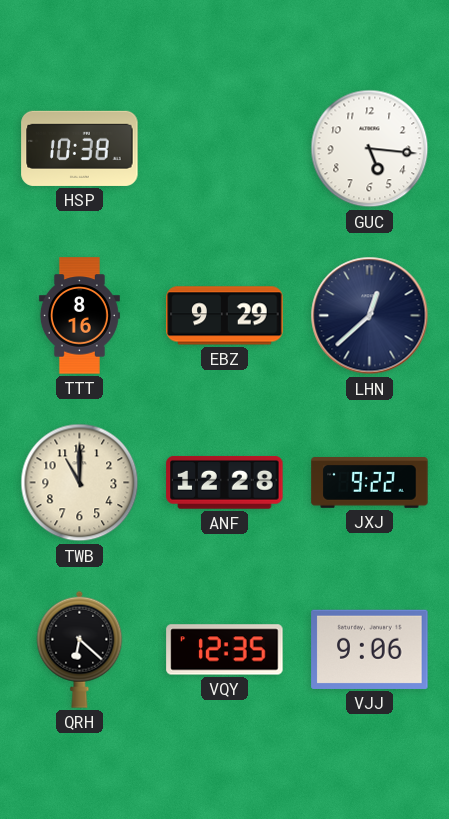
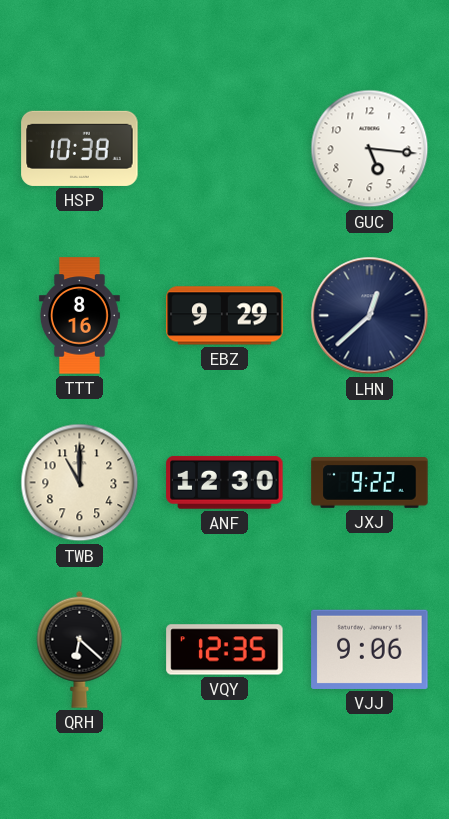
ANF: 12:28 -> 12:30
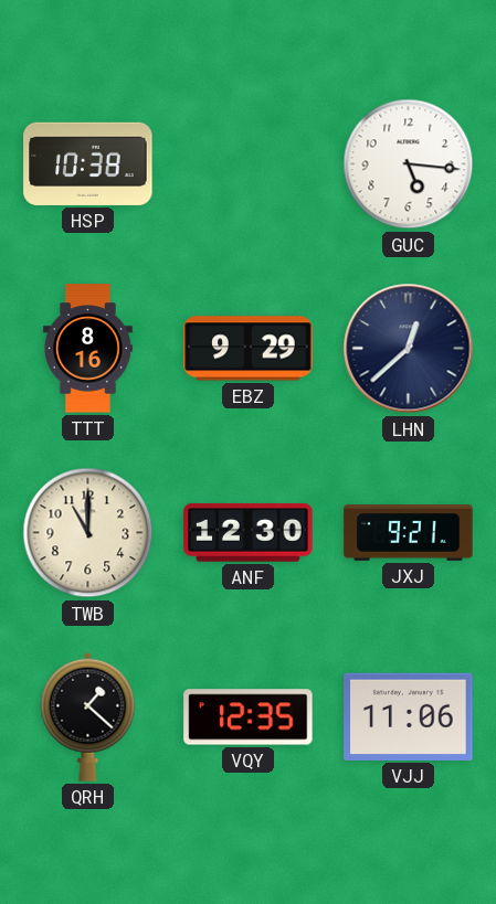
JXJ: 9:22 -> 9:21
QRH: 6:22 -> 1:22
VJJ: 9:06 -> 11:06
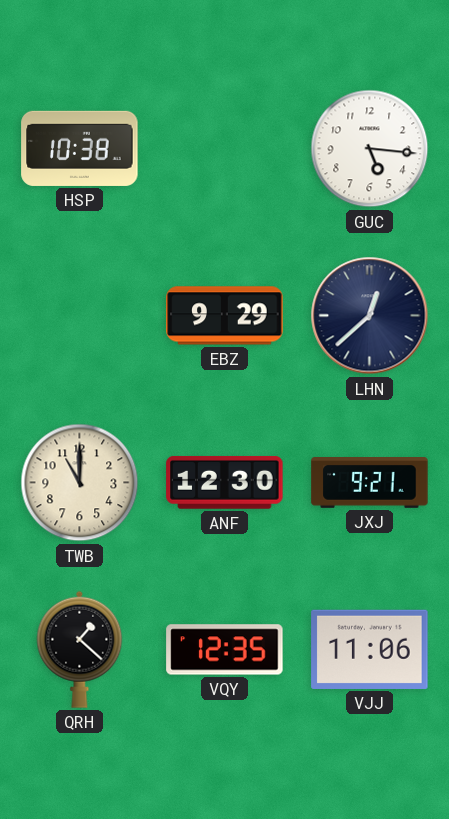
TTT: 8:16 -> none
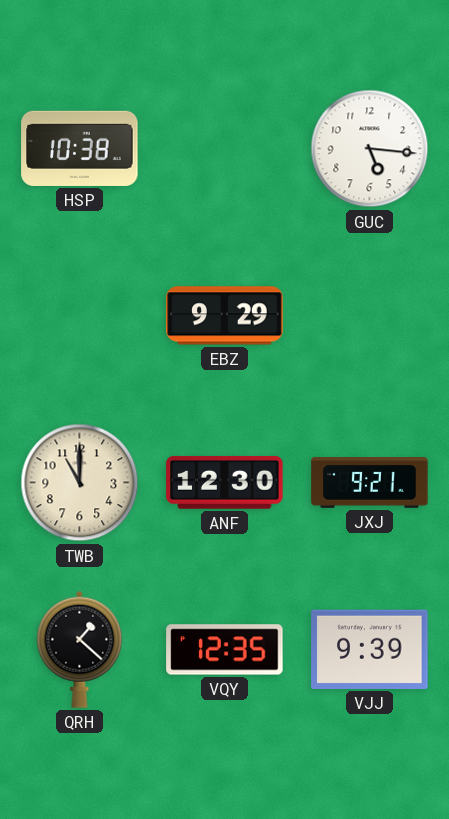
LHN: 12:38 -> none
VJJ: 11:06 -> 9:39
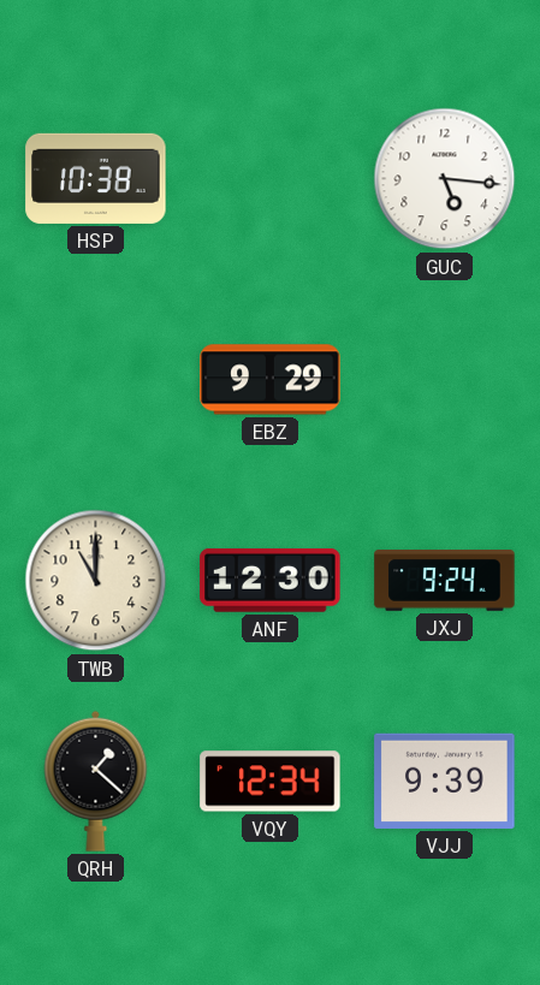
JXJ: 9:21 -> 9:24
VQY: 12:35 -> 12:34
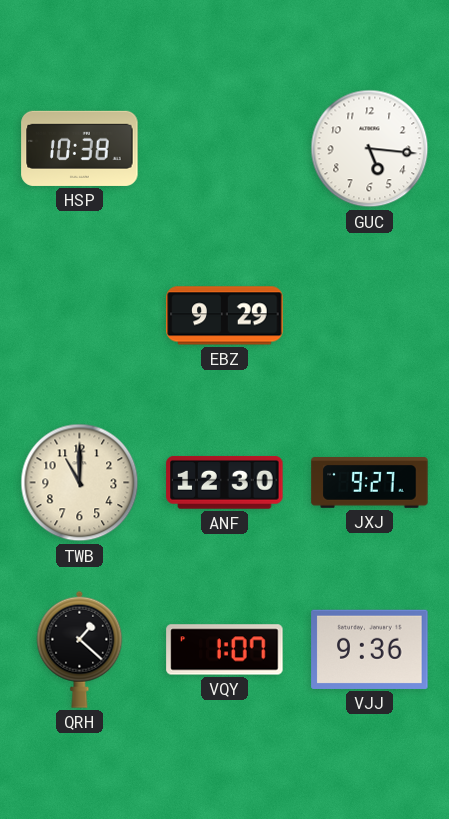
JXJ: 9:24 -> 9:27
VQY: 12:34 -> 1:07
VJJ: 9:39 -> 9:36
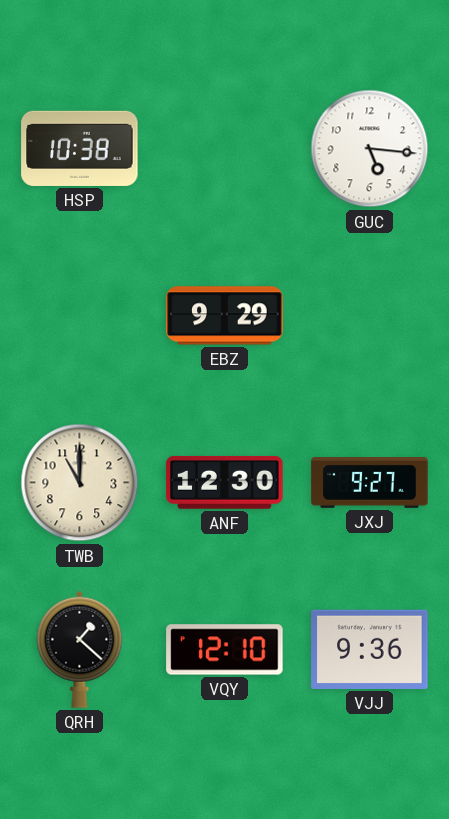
VQY: 1:07 -> 12:10
